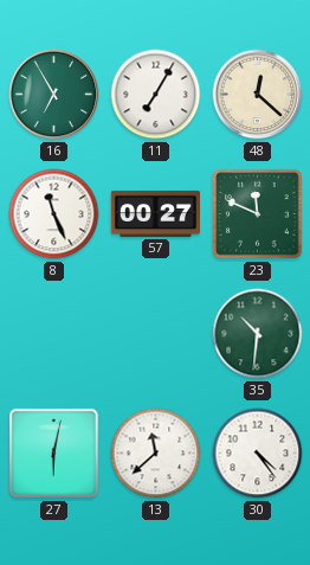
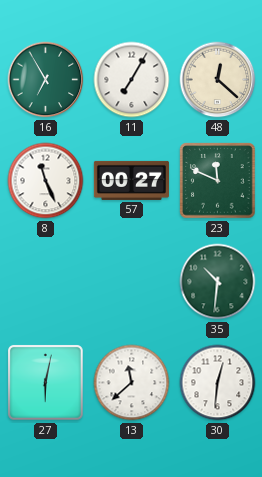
30: 4:24 -> 12:31
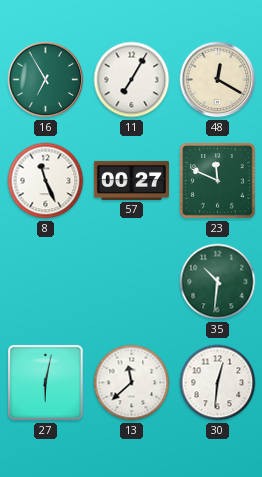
48: 12:22 -> 12:20
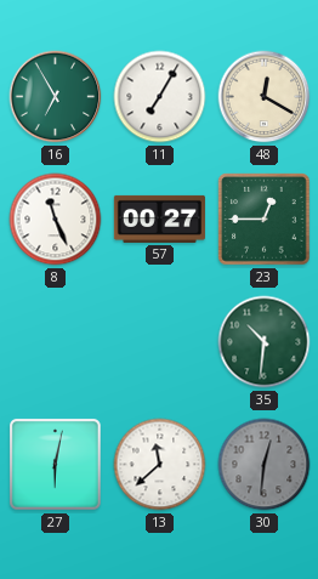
23: 11:49 -> 12:45
30 dial: white -> grey
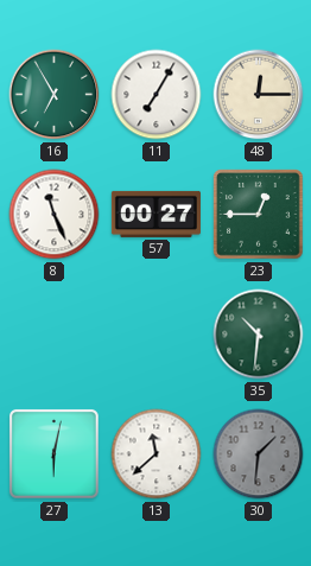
48: 12:20 -> 12:15
30: 12:31 -> 1:31
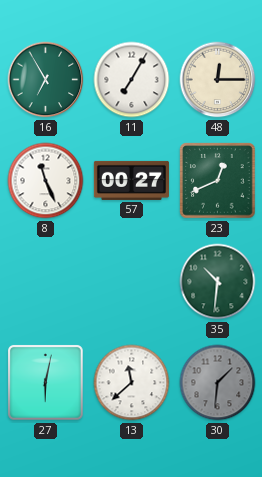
23: 12:45 -> 12:41
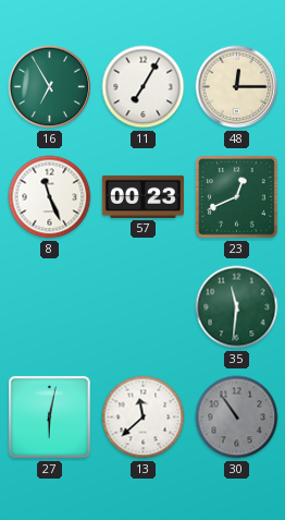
57: 00:27 -> 00:23
35: 10:31 -> 11:31
30: 1:31 -> 10:54
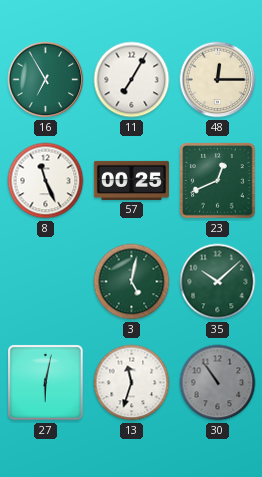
57: 00:23 -> 00:25
3: none -> 5:02
35: 11:31 -> 10:08
13: 11:38 -> 11:33
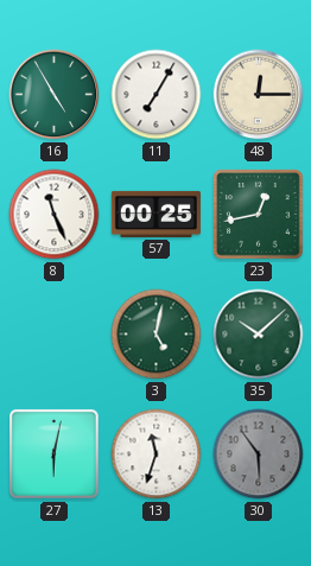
16: 6:55 -> 4:55
23: 12:41 -> 12:43
30: 10:54 -> 5:54
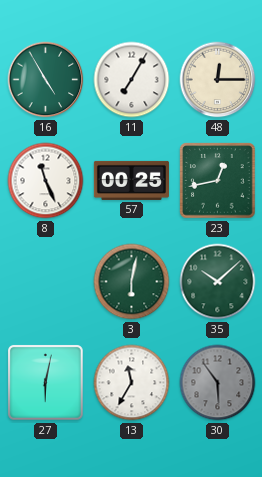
3: 5:02 -> 6:02
13: 11:33 -> 11:35
